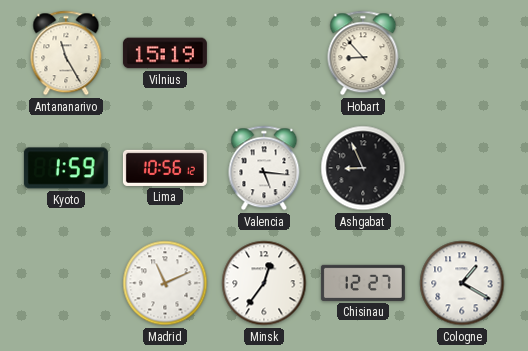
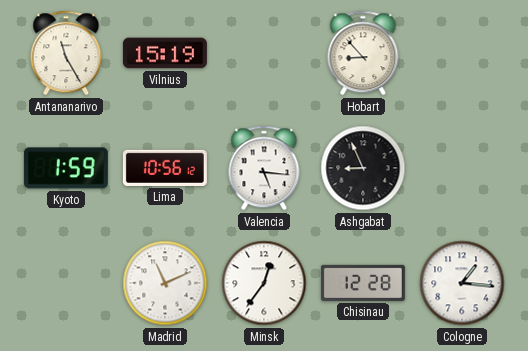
Chisinau: 12:27 -> 12:28
Cologne: 1:20 -> 1:16
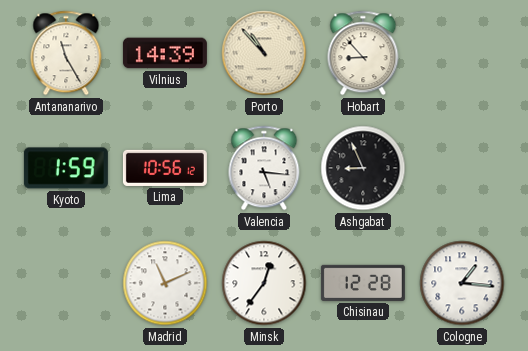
Vilnius: 15:19 -> 14:39
Porto: none -> 10:53
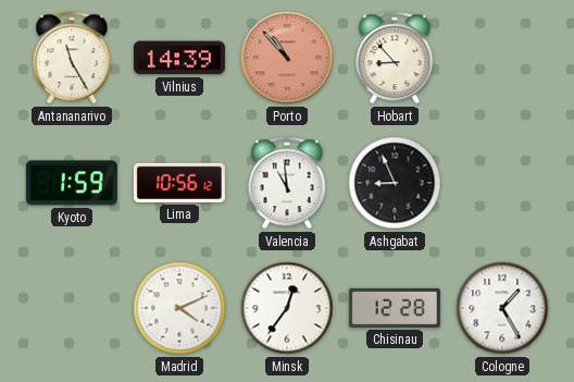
Porto dial: cream -> salmon
Valencia: 5:16 -> 10:59
Madrid: 11:11 -> 4:11
Cologne: 1:16 -> 1:25
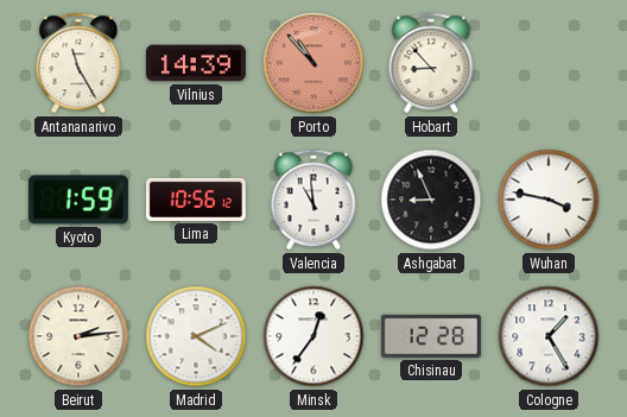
Wuhan: none -> 3:47
Beirut: none -> 2:14
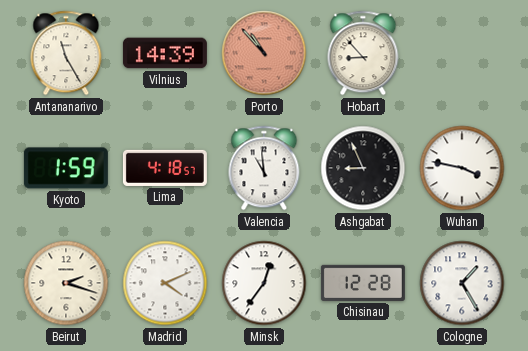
Lima: 10:56 -> 4:18
Beirut: 2:14 -> 2:18
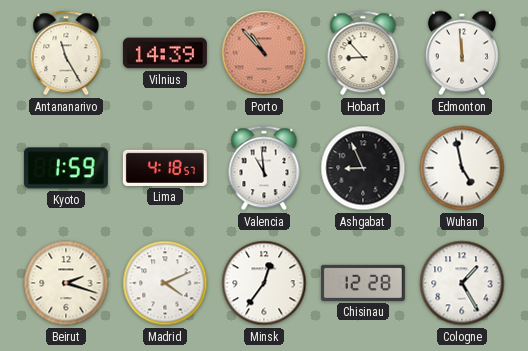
Edmonton: none -> 11:59
Wuhan: 3:47 -> 4:58
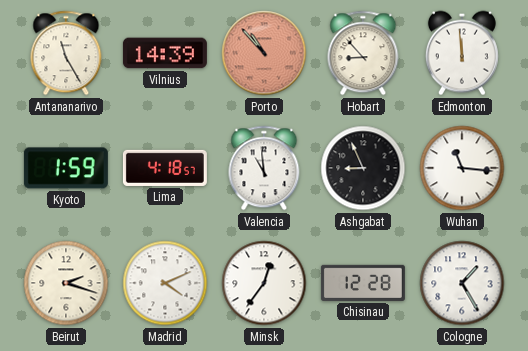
Wuhan: 4:58 -> 11:16
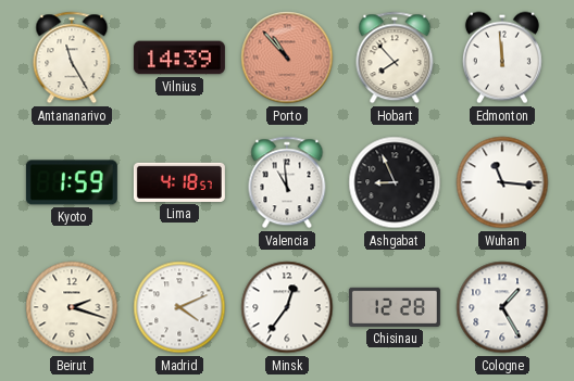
Hobart: 8:53 -> 7:53
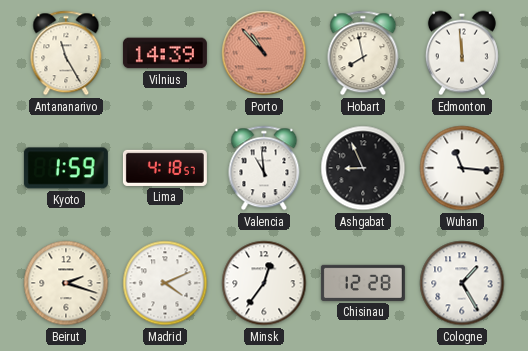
Hobart: 7:53 -> 7:58
